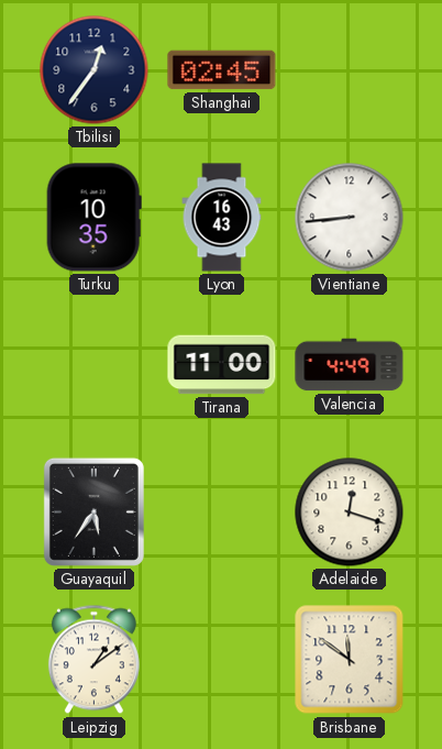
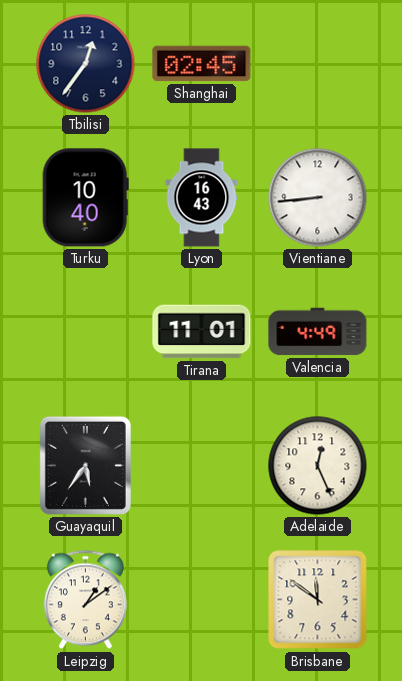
Turku: 10:35 -> 10:40
Tirana: 11:00 -> 11:01
Adelaide: 12:18 -> 12:26
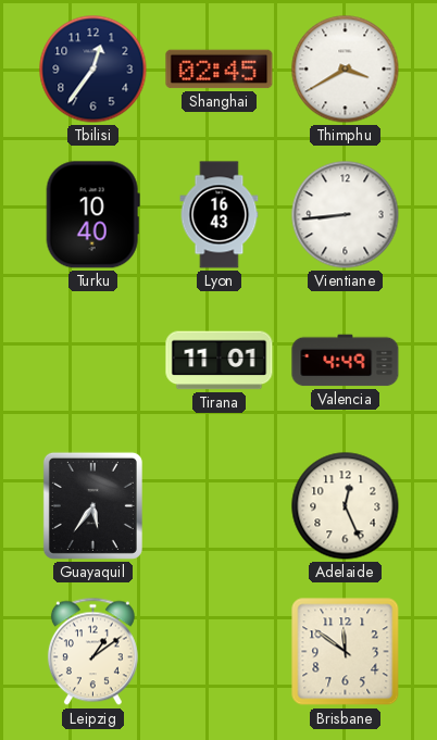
Thimphu: none -> 3:40
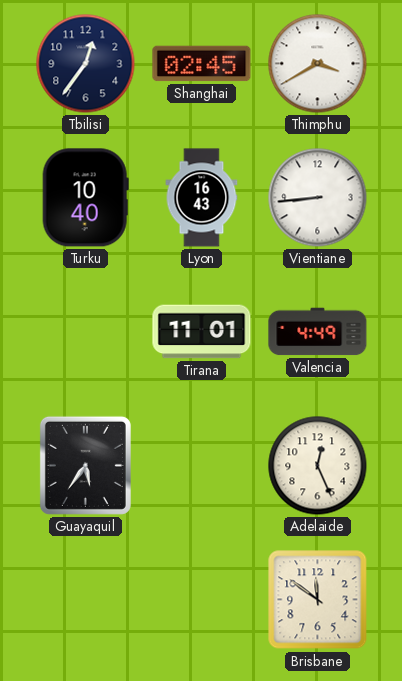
Leipzig: 1:09 -> none
